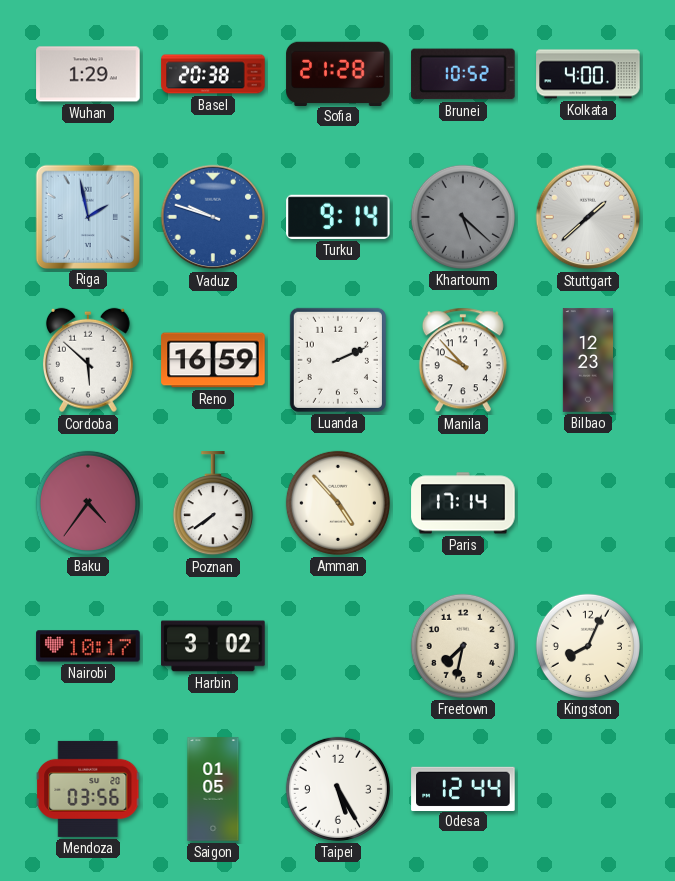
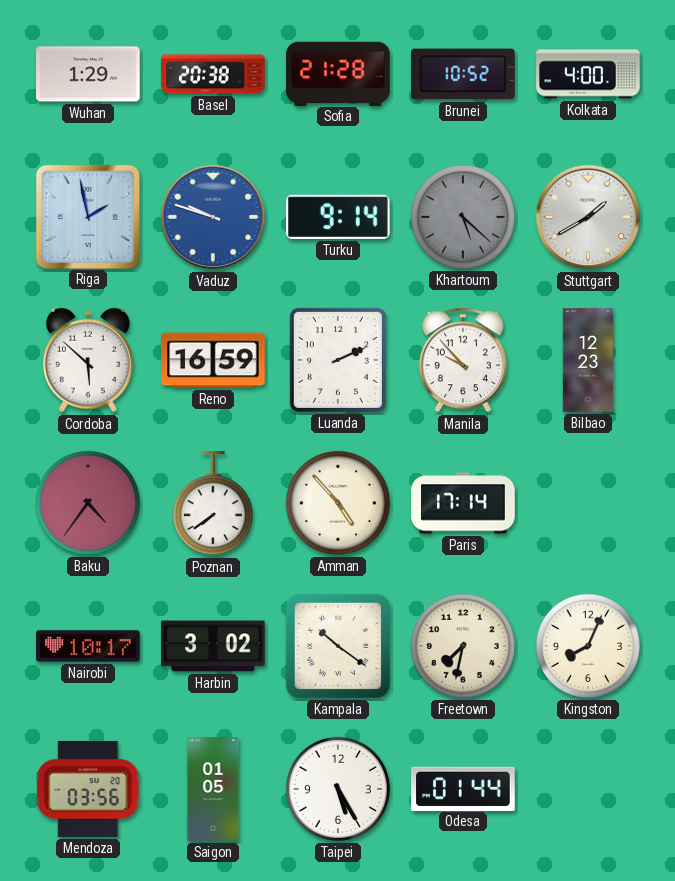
Stuttgart: 1:38 -> 1:40
Kampala: none -> 10:21
Odesa: 12:44 -> 01:44
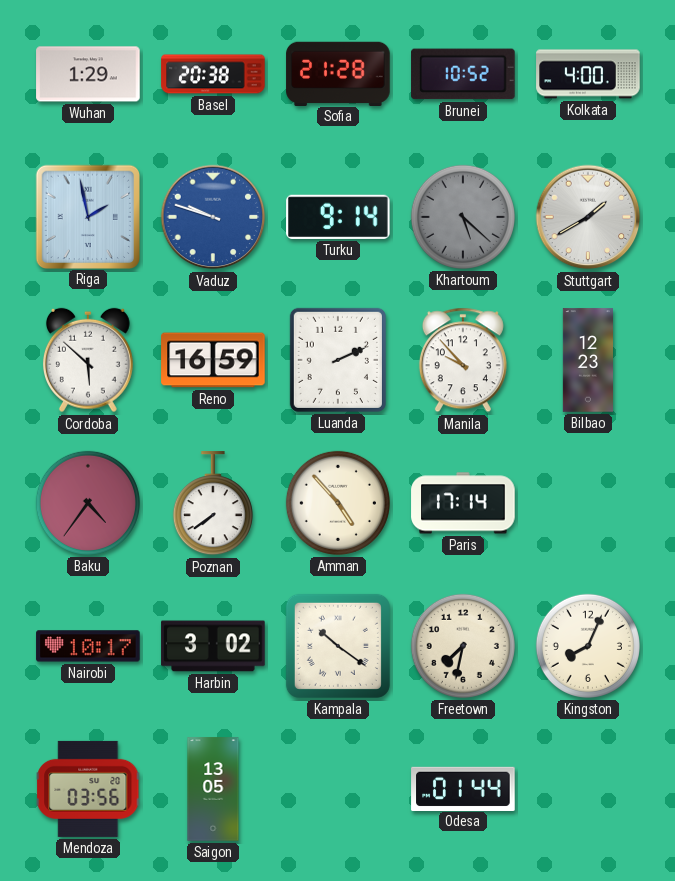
Saigon: 01:05 -> 13:05
Taipei: 5:25 -> none
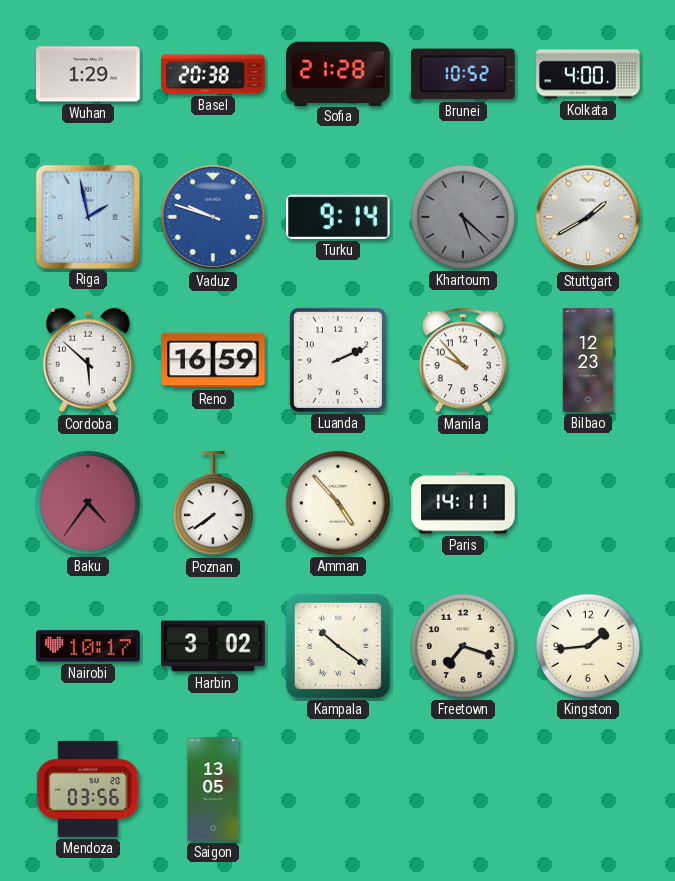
Paris: 17:14 -> 14:11
Freetown: 7:32 -> 7:18
Kingston: 8:04 -> 1:44
Odesa: 01:44 -> none
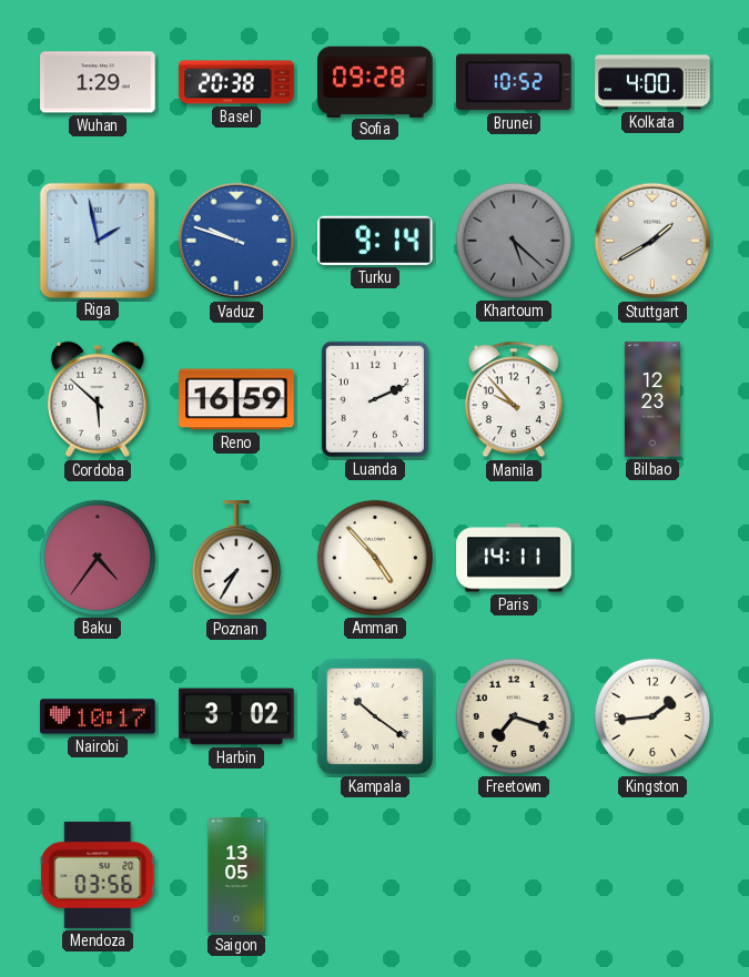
Sofia: 21:28 -> 09:28
Poznan: 7:39 -> 7:35
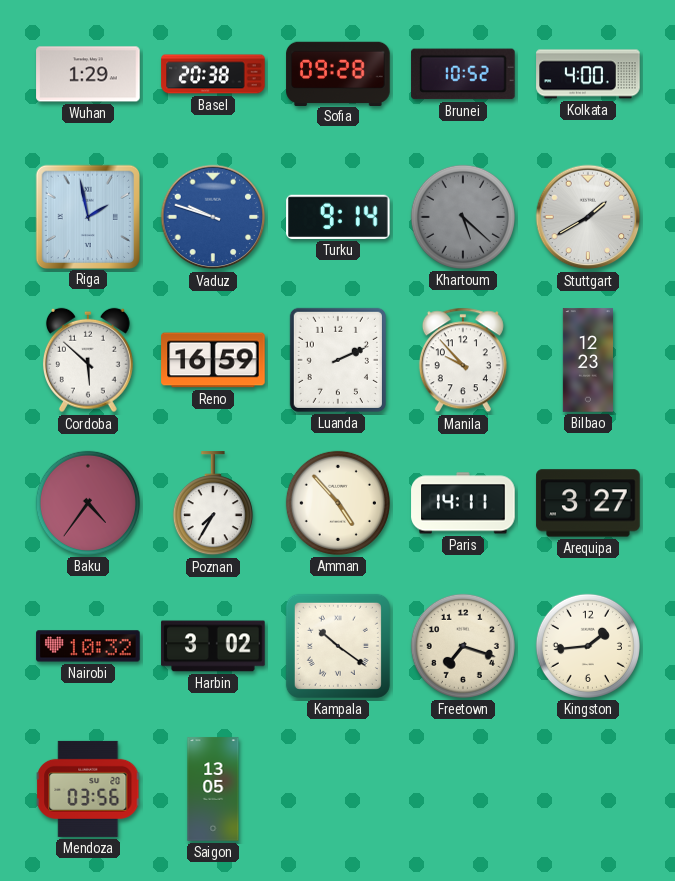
Arequipa: none -> 3:27
Nairobi: 10:17 -> 10:32
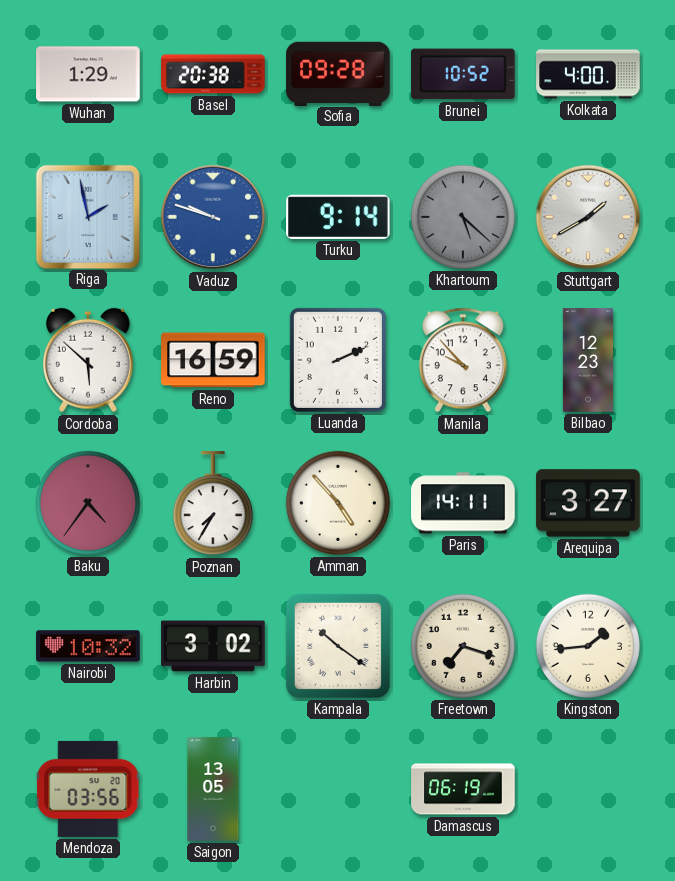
Damascus: none -> 06:19
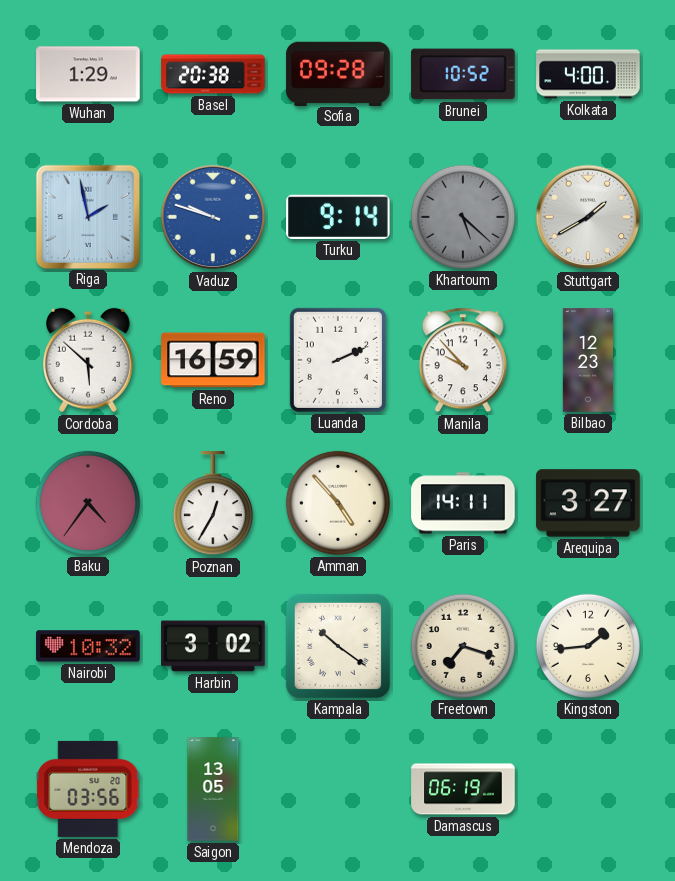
Poznan: 7:35 -> 12:35
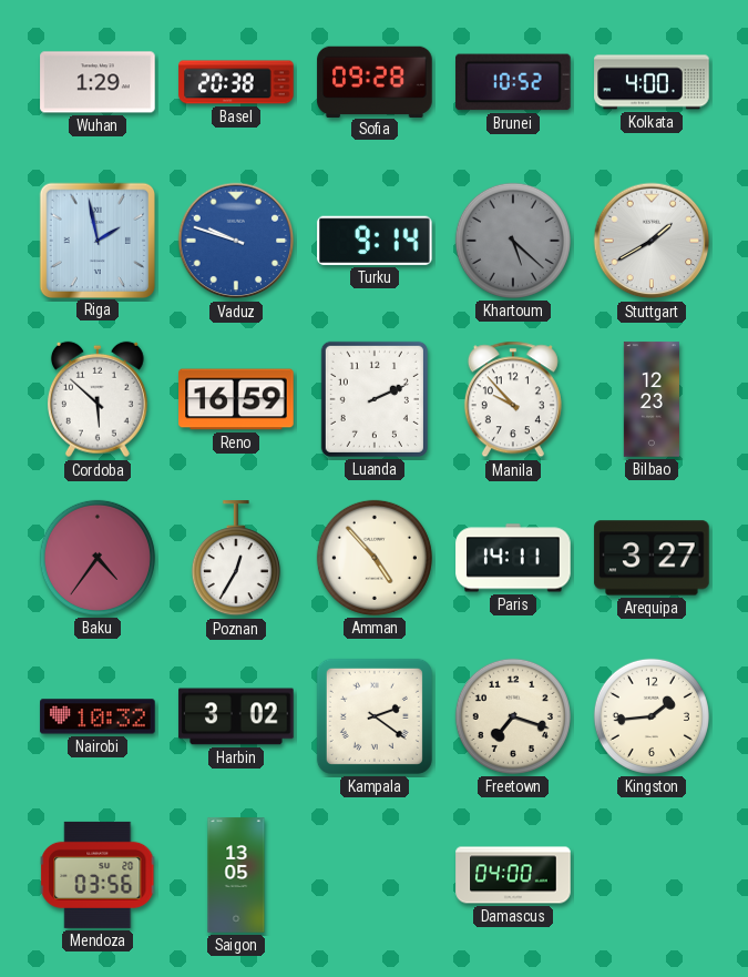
Kampala: 10:21 -> 2:21
Damascus: 06:19 -> 04:00
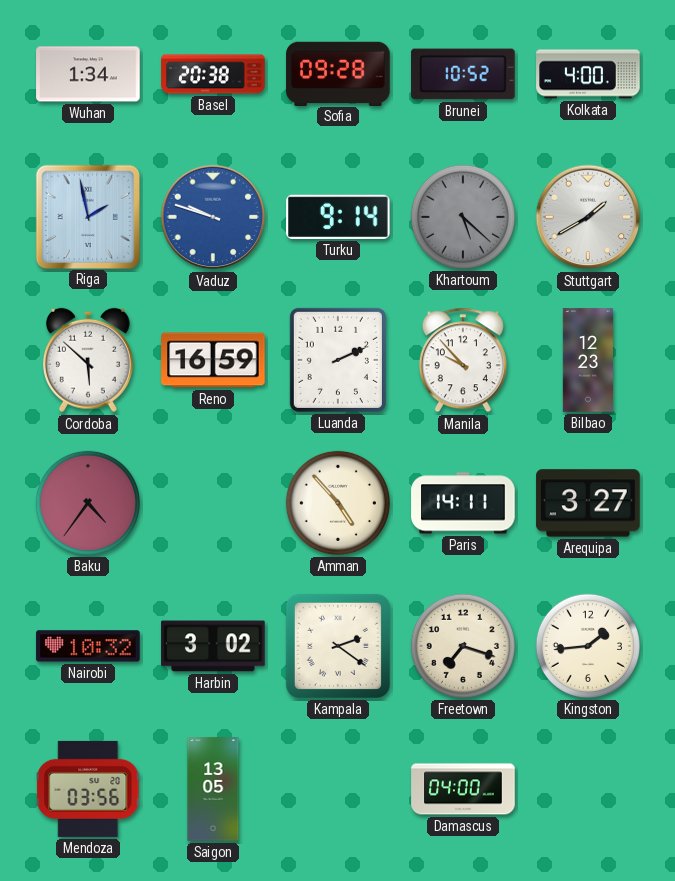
Wuhan: 1:29 -> 1:34
Poznan: 12:35 -> none
